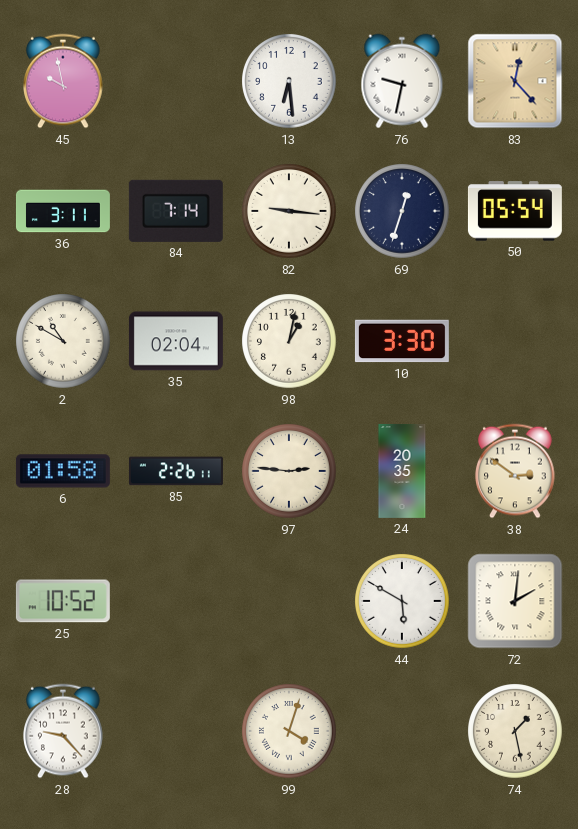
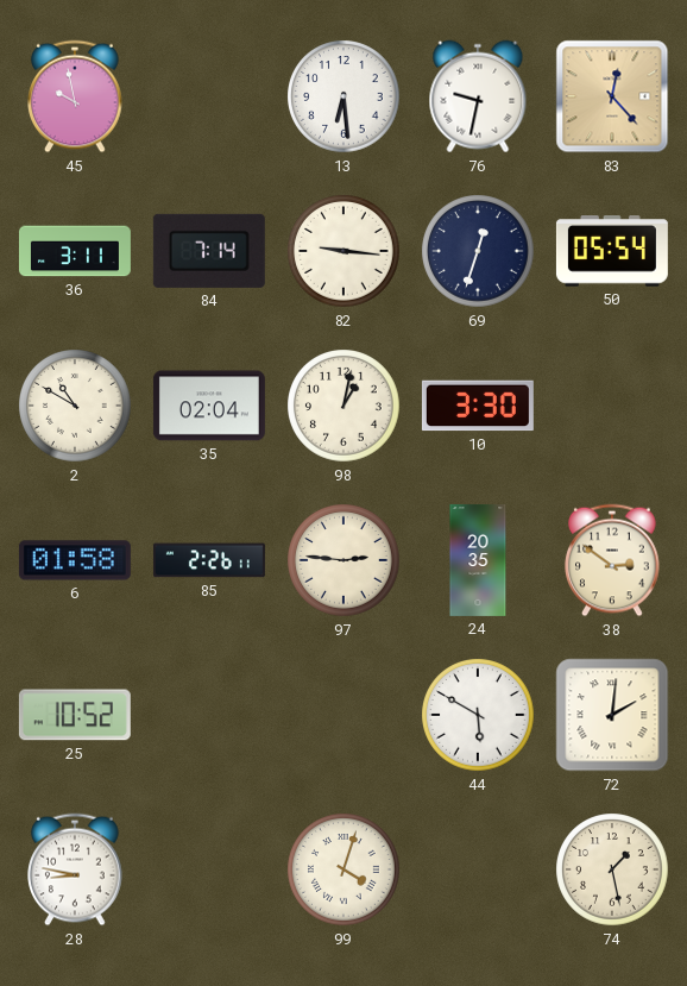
28: 9:23 -> 8:47
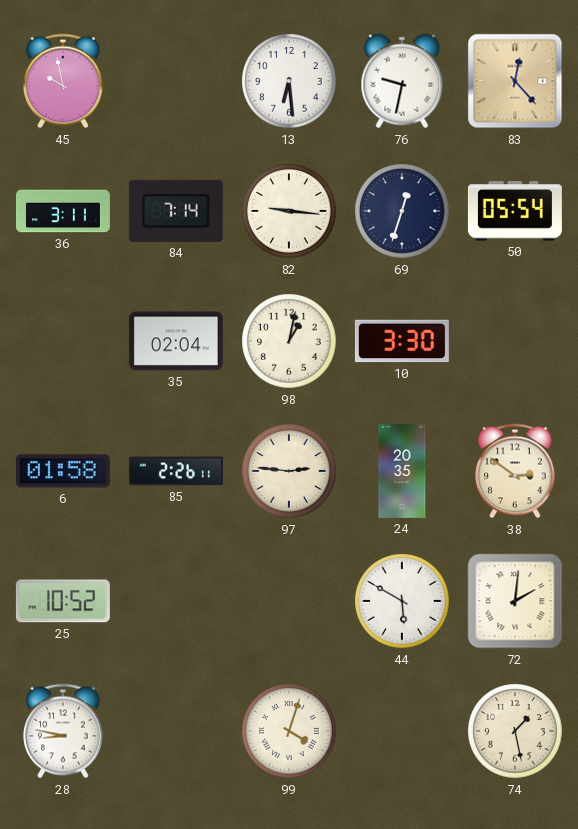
2: 10:50 -> none
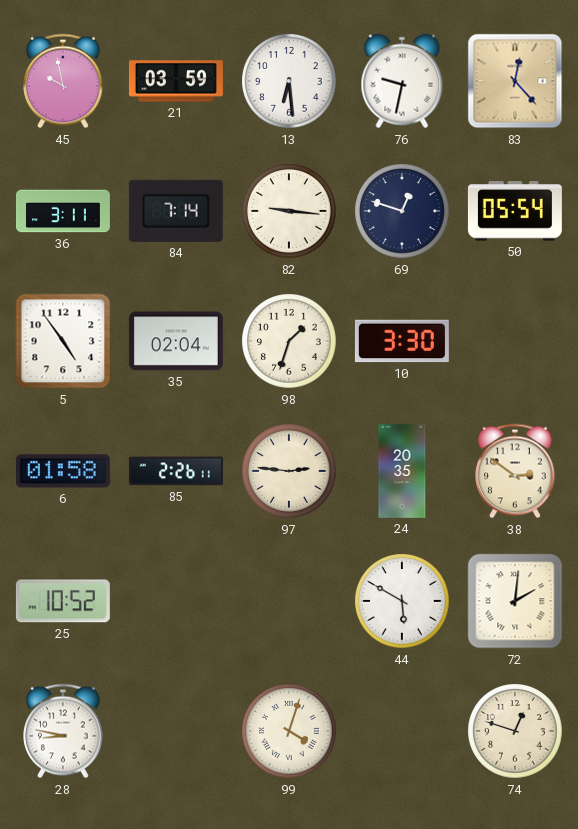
21: none -> 03:59
69: 12:33 -> 12:48
5: none -> 4:54
98: 1:02 -> 1:33
74: 1:28 -> 12:48
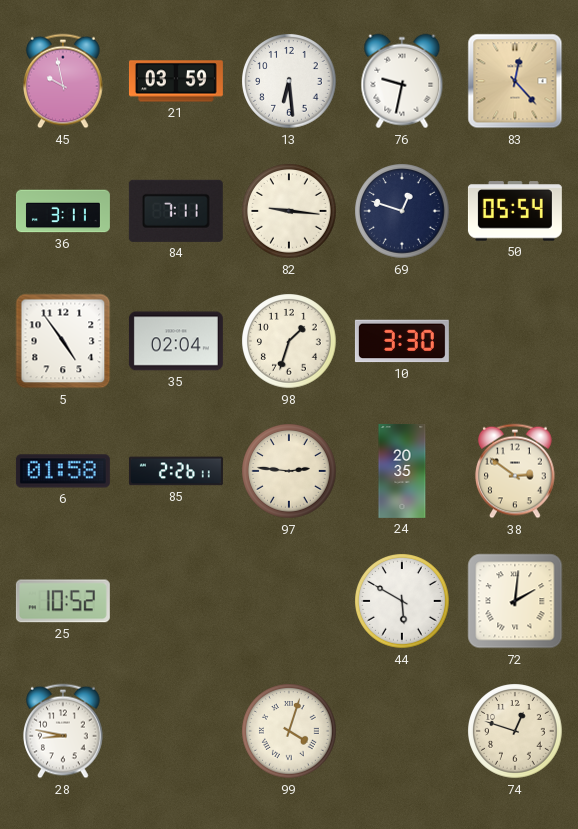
84: 7:14 -> 7:11
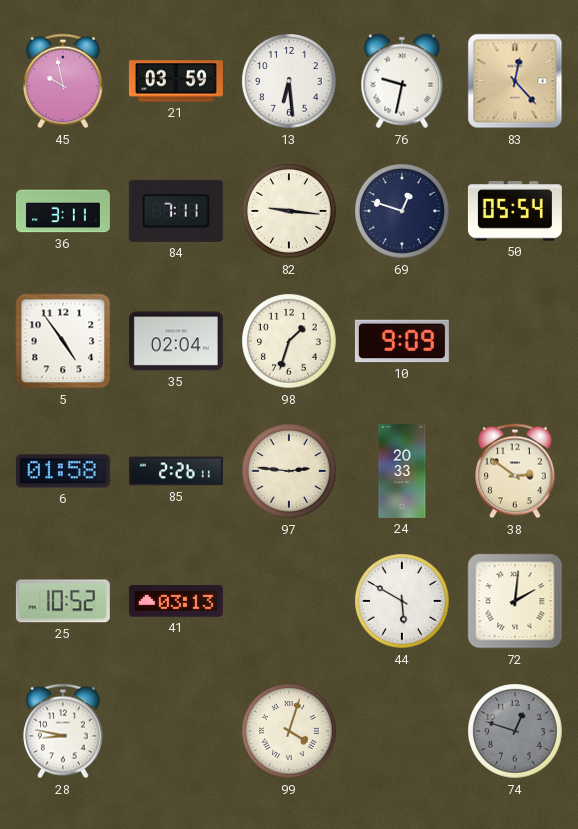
10: 3:30 -> 9:09
24: 20:35 -> 20:33
41: none -> 03:13
74 dial: cream -> grey
